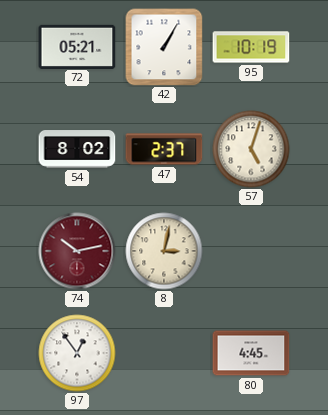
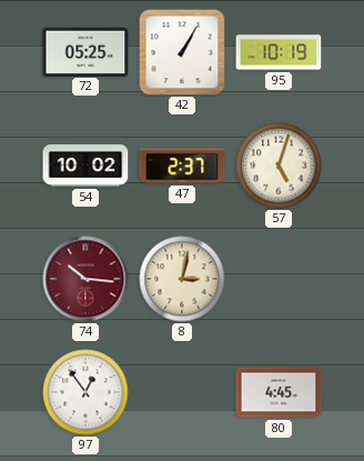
72: 05:21 -> 05:25
54: 8:02 -> 10:02
74: 10:13 -> 10:16
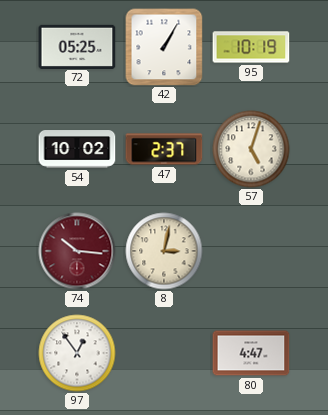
80: 4:45 -> 4:47
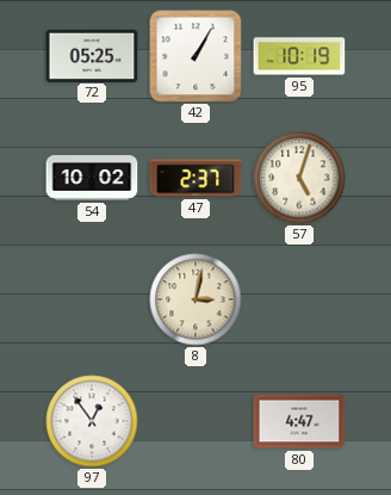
74: 10:16 -> none
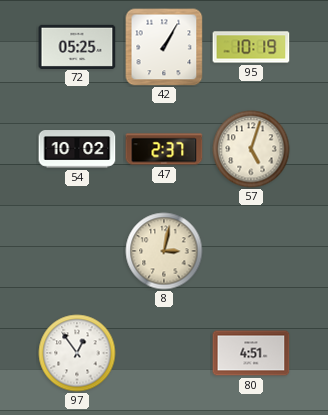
80: 4:47 -> 4:51
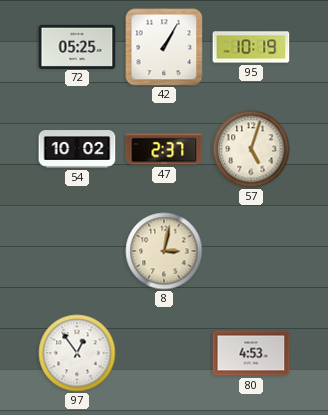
80: 4:51 -> 4:53
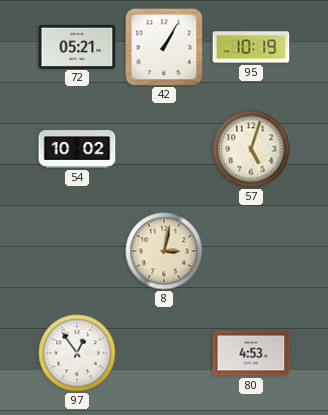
72: 05:25 -> 05:21
47: 2:37 -> none
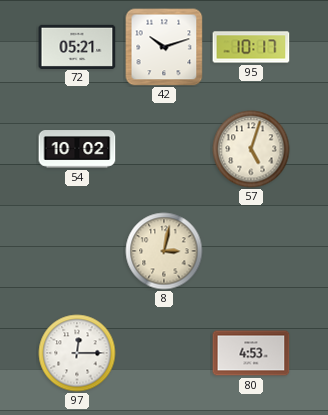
42: 1:05 -> 10:12
95: 10:19 -> 10:17
97: 12:54 -> 12:15
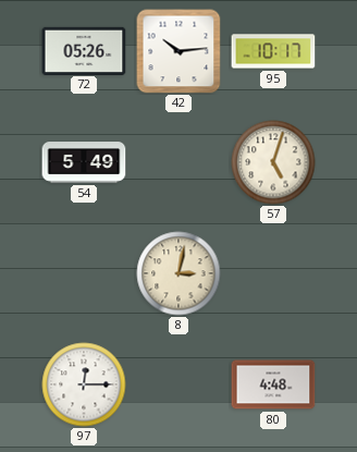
72: 05:21 -> 05:26
42: 10:12 -> 10:14
54: 10:02 -> 5:49
80: 4:53 -> 4:48
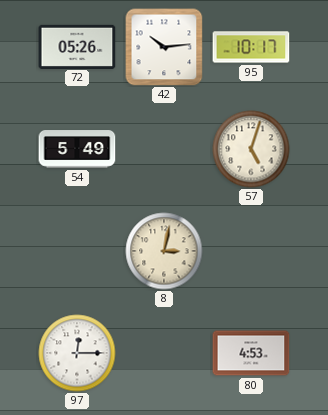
80: 4:48 -> 4:53
